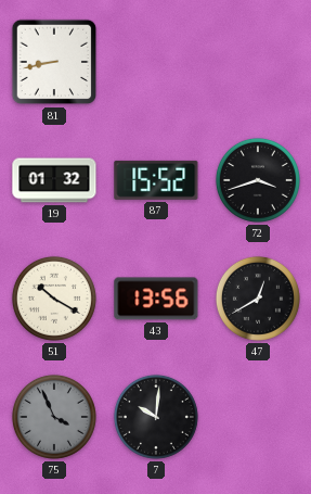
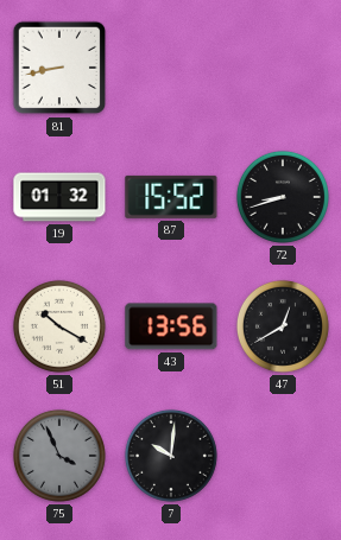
72: 3:42 -> 8:42
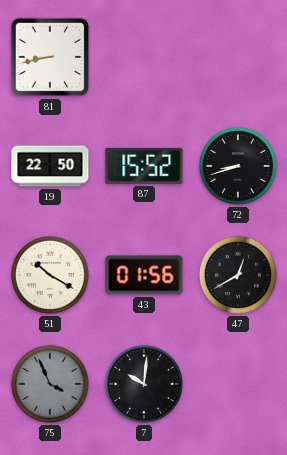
19: 01:32 -> 22:50
43: 13:56 -> 01:56
